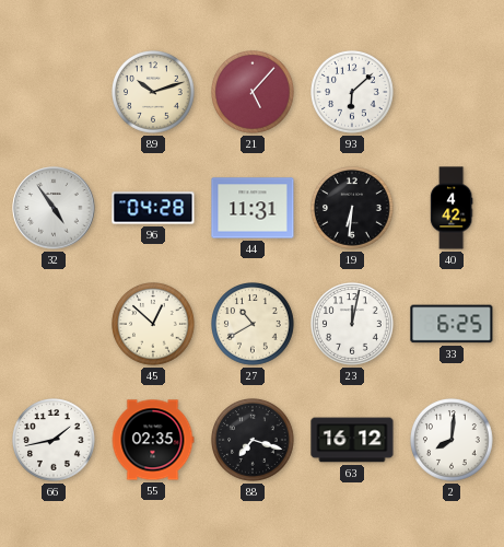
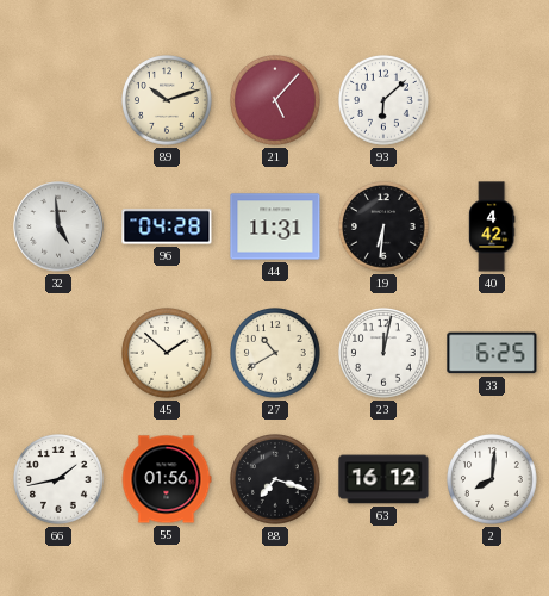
32: 4:54 -> 4:59
45: 12:52 -> 1:52
55: 02:35 -> 01:56
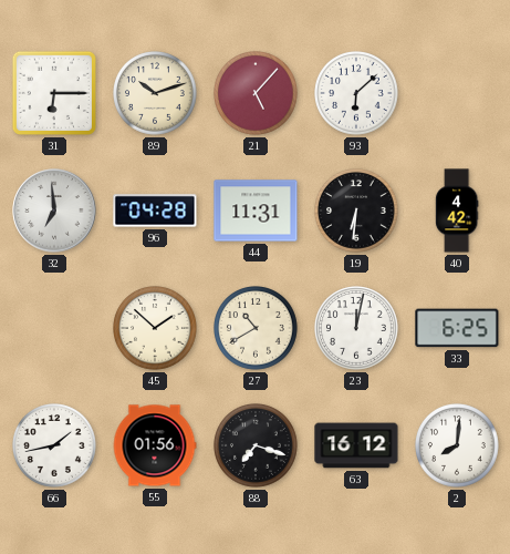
31: none -> 6:15
32: 4:59 -> 6:59
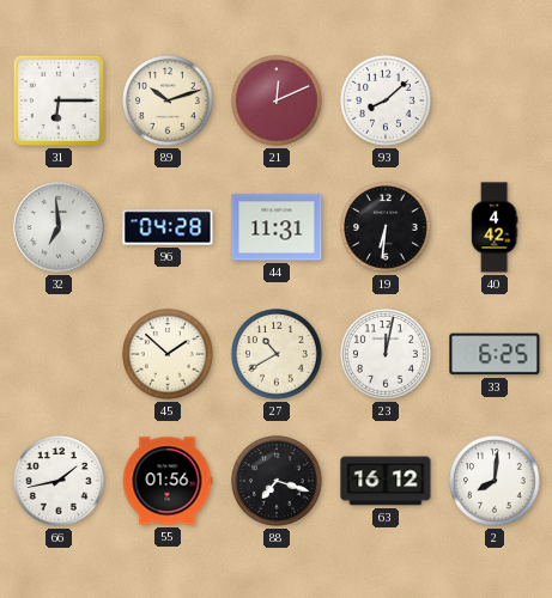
21: 5:07 -> 12:11
93: 6:08 -> 8:08
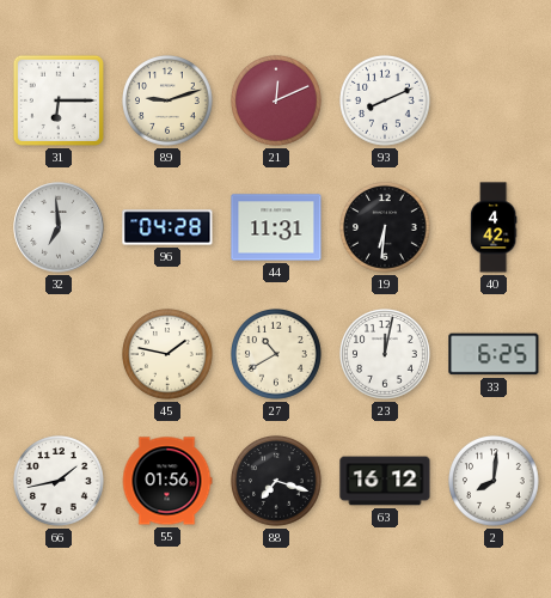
89: 10:12 -> 9:12
93: 8:08 -> 8:11
45: 1:52 -> 1:47
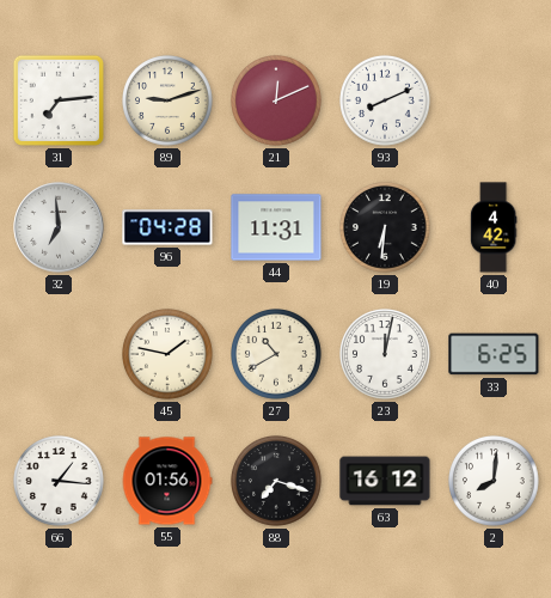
31: 6:15 -> 7:14
66: 1:43 -> 1:16
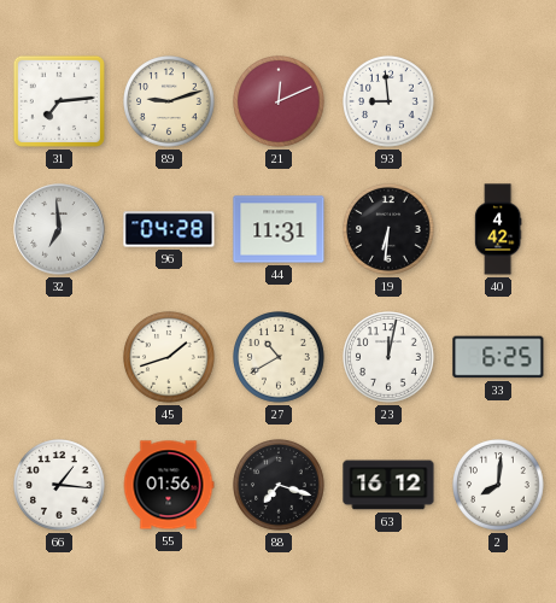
93: 8:11 -> 8:59
45: 1:47 -> 1:42
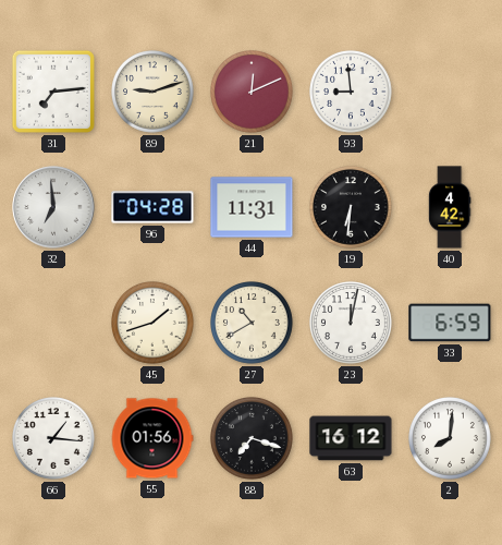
33: 6:25 -> 6:59
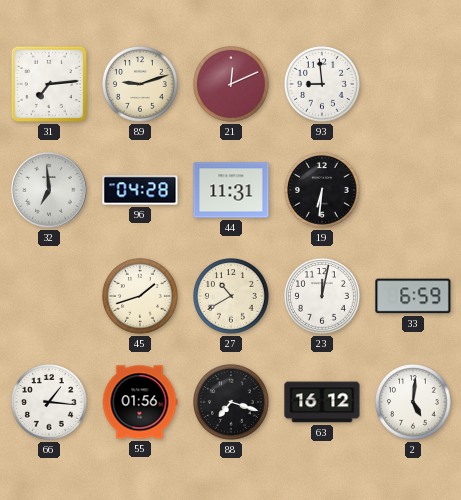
40: 4:42 -> none
2: 8:01 -> 5:01
